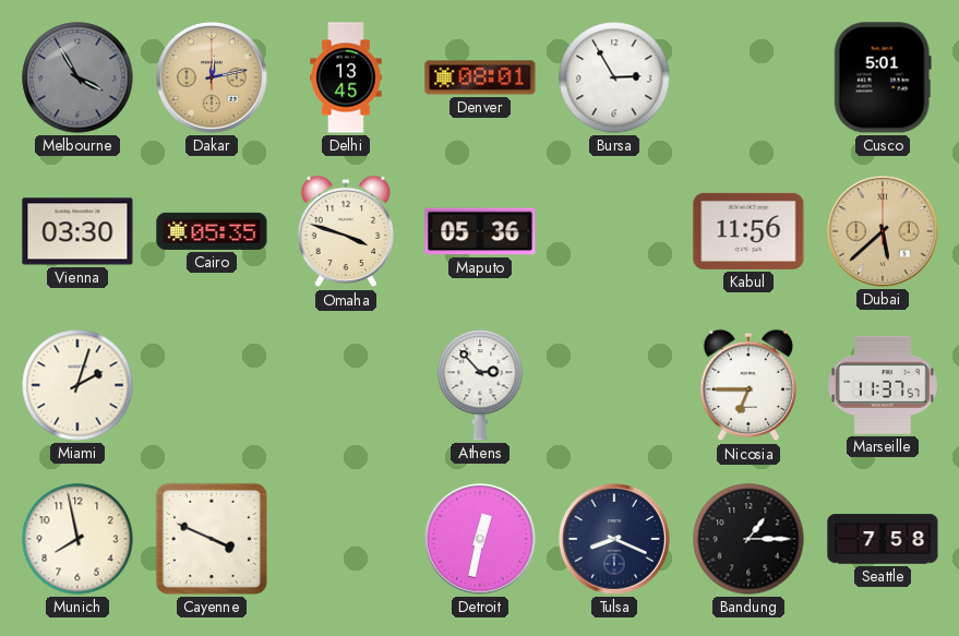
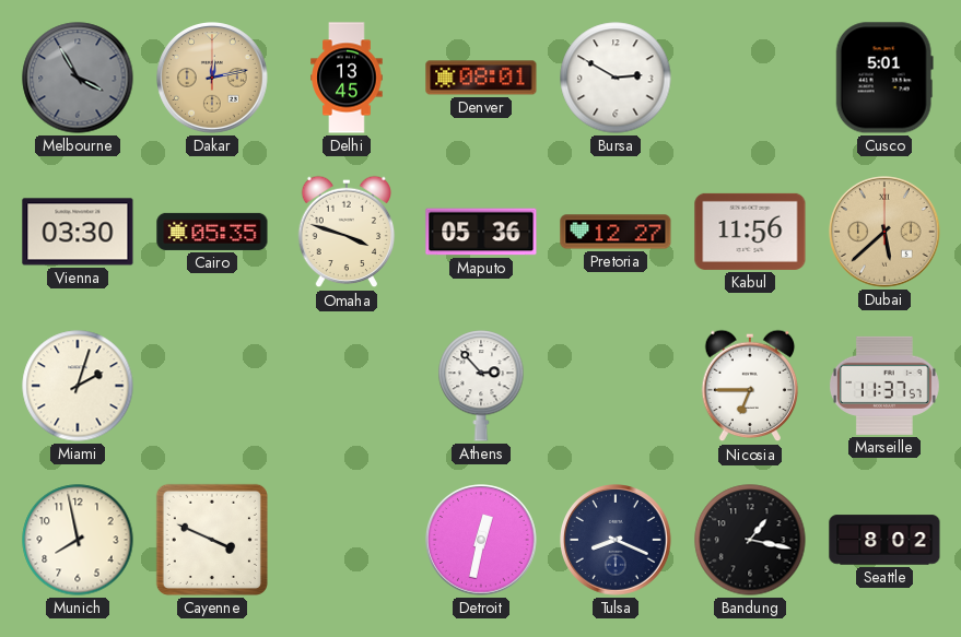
Bursa: 2:55 -> 2:50
Pretoria: none -> 12:27
Bandung: 1:15 -> 1:17
Seattle: 7:58 -> 8:02
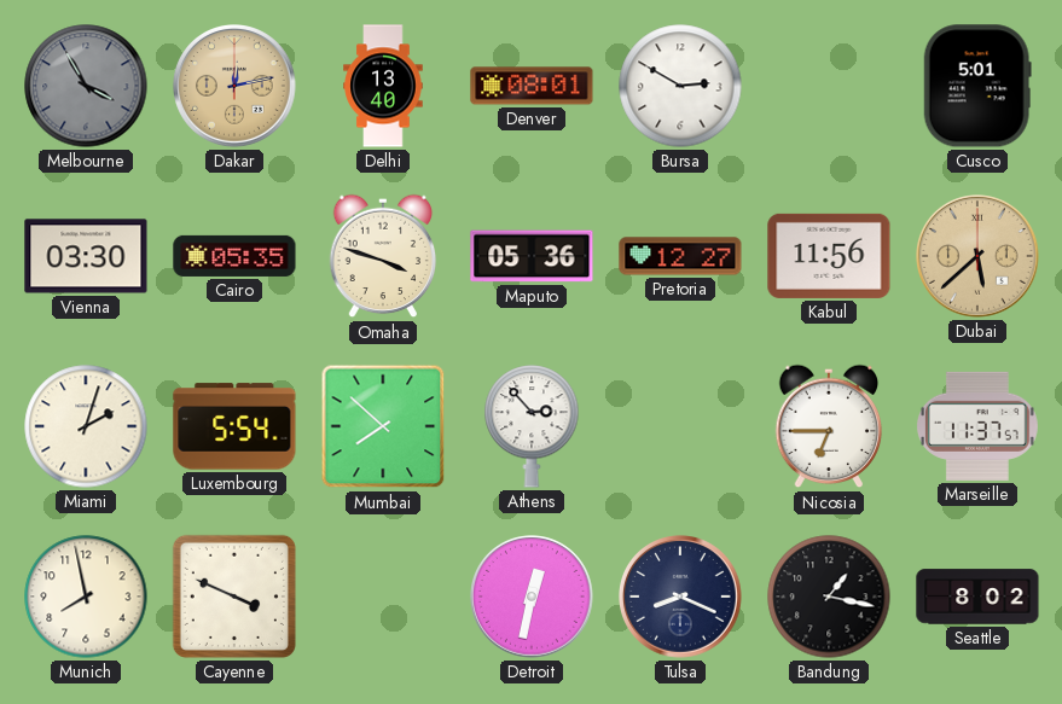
Delhi: 13:45 -> 13:40
Luxembourg: none -> 5:54
Mumbai: none -> 7:52
